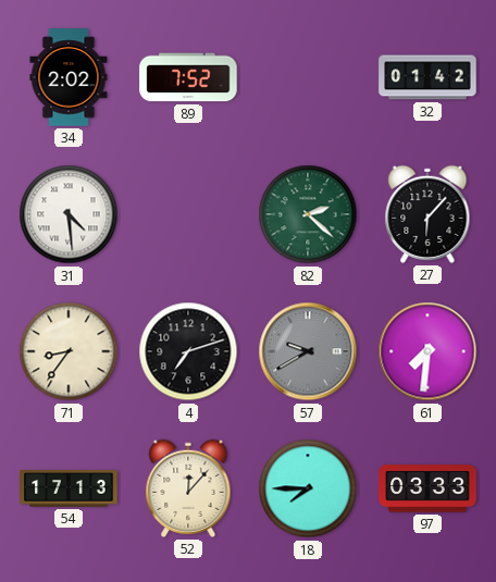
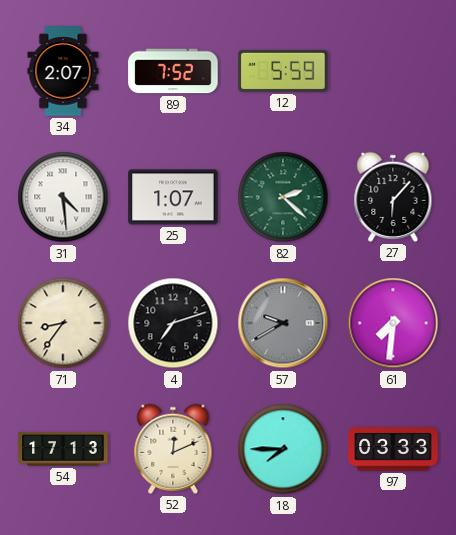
34: 2:02 -> 2:07
12: none -> 5:59
32: 01:42 -> none
25: none -> 1:07
52: 12:07 -> 12:11
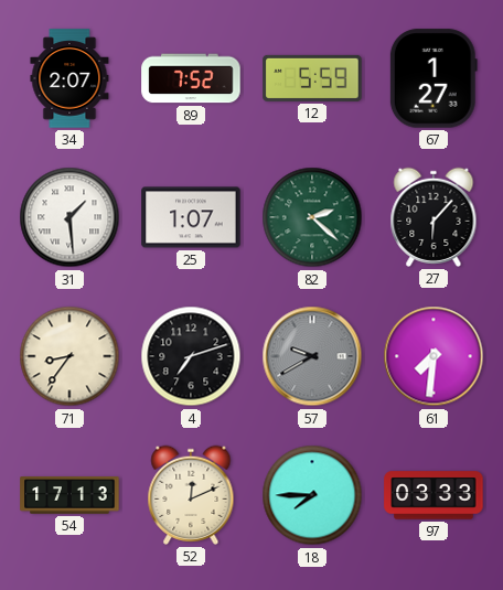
67: none -> 1:27
31: 4:29 -> 1:29
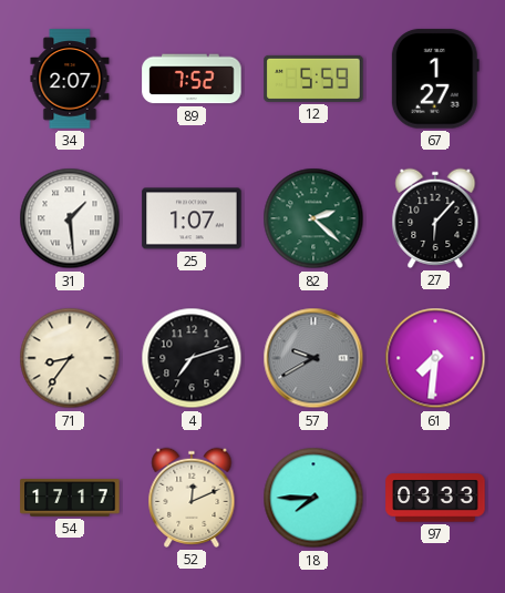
54: 17:13 -> 17:17
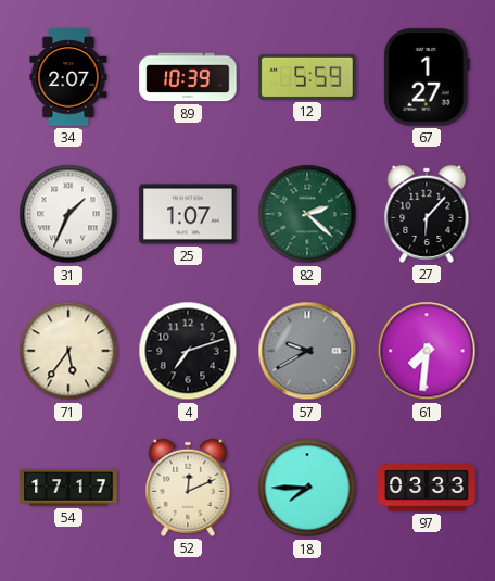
89: 7:52 -> 10:39
31: 1:29 -> 1:34
71: 8:36 -> 5:36
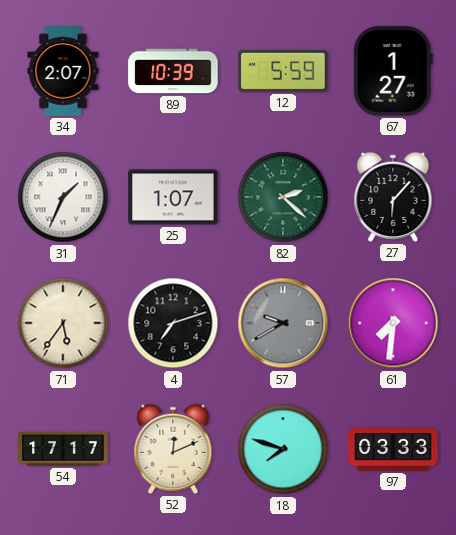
18: 7:45 -> 7:48
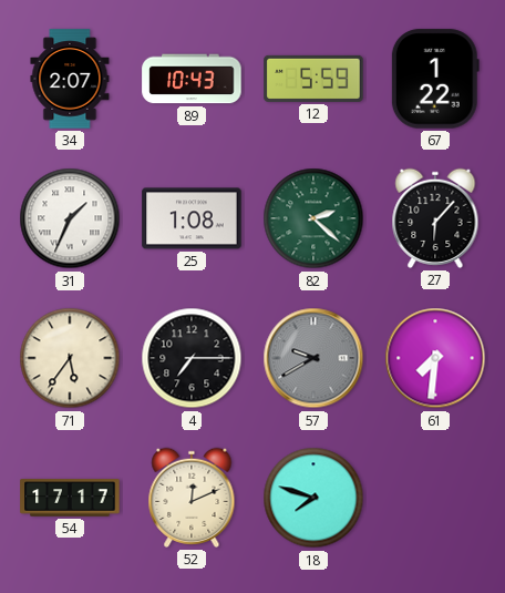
89: 10:39 -> 10:43
67: 1:27 -> 1:22
25: 1:07 -> 1:08
4: 7:12 -> 7:15
97: 03:33 -> none
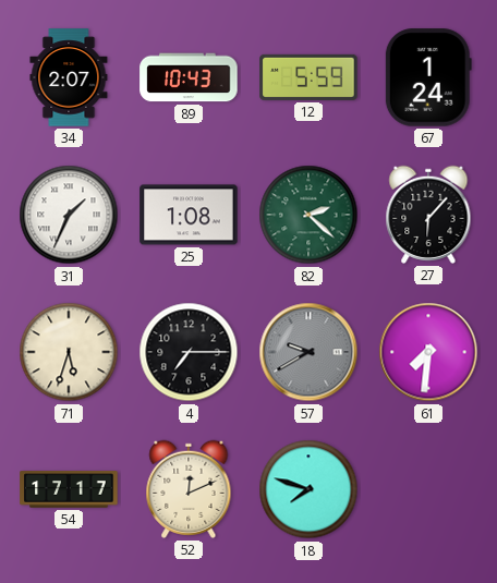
67: 1:22 -> 1:24
71: 5:36 -> 5:33
